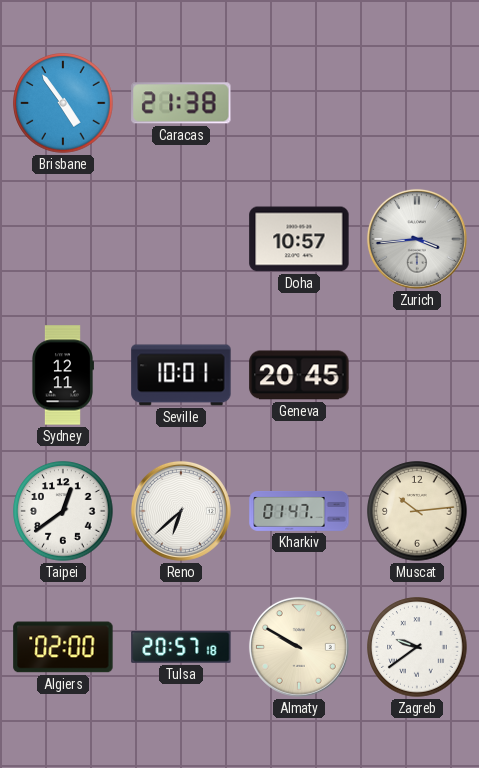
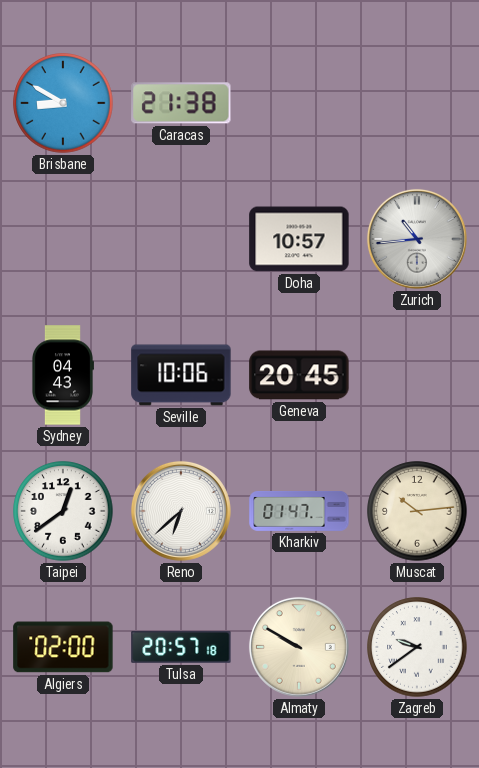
Brisbane: 4:54 -> 8:50
Zurich: 3:44 -> 10:44
Sydney: 12:11 -> 04:43
Seville: 10:01 -> 10:06
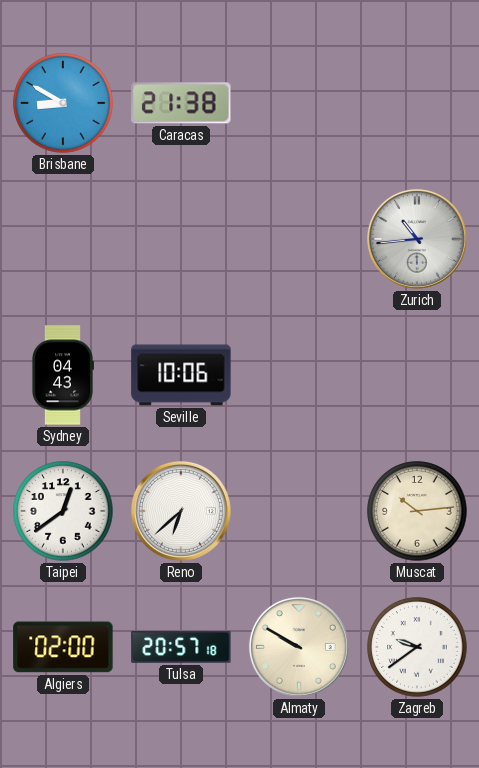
Doha: 10:57 -> none
Geneva: 20:45 -> none
Kharkiv: 01:47 -> none
